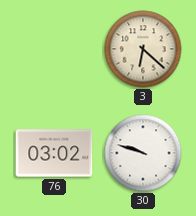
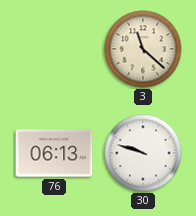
3: 6:22 -> 11:22
76: 03:02 -> 06:13
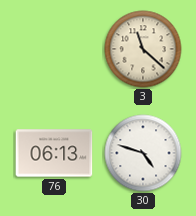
30: 9:48 -> 4:48
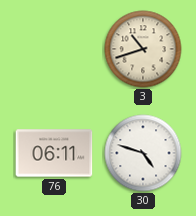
3: 11:22 -> 10:42
76: 06:13 -> 06:11
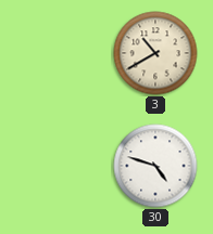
3: 10:42 -> 10:40
76: 06:11 -> none
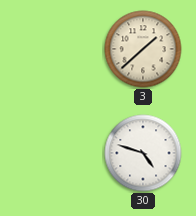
3: 10:40 -> 1:38
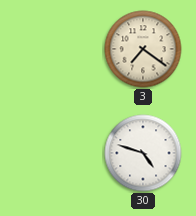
3: 1:38 -> 7:21
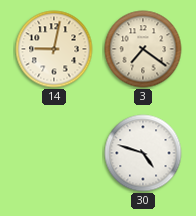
14: none -> 9:02
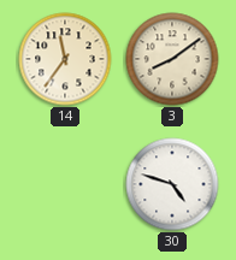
14: 9:02 -> 11:36
3: 7:21 -> 8:09
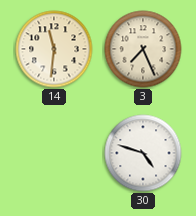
14: 11:36 -> 11:31
3: 8:09 -> 7:26
